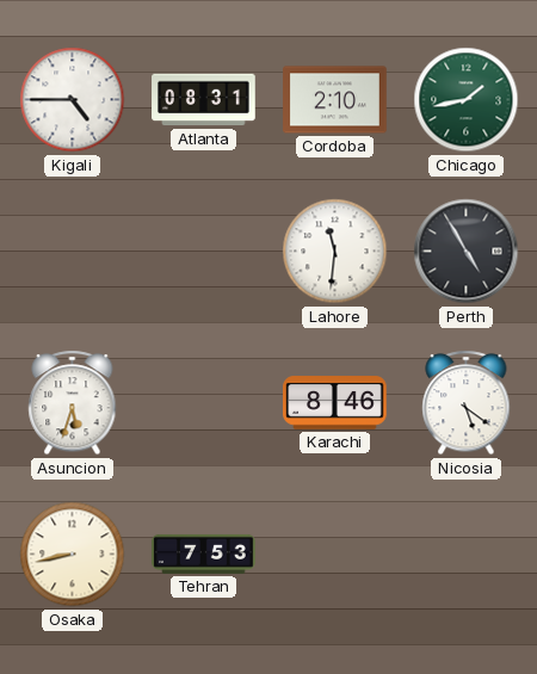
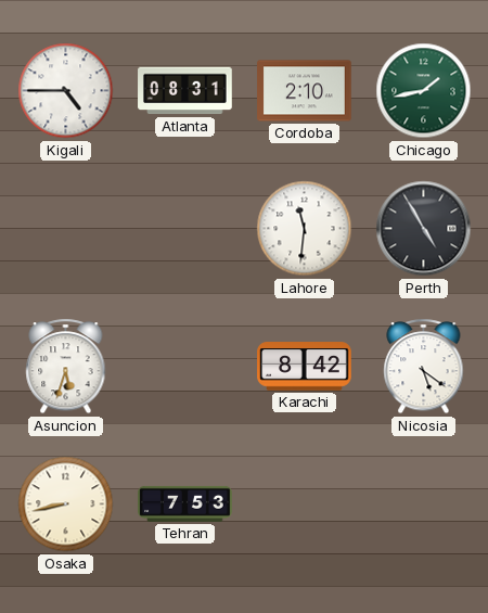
Karachi: 8:46 -> 8:42
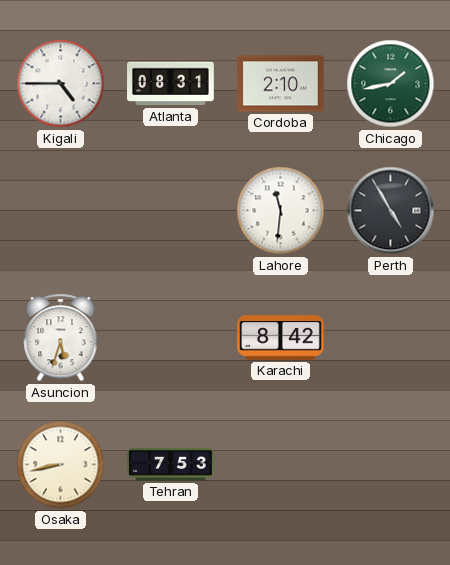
Nicosia: 5:21 -> none
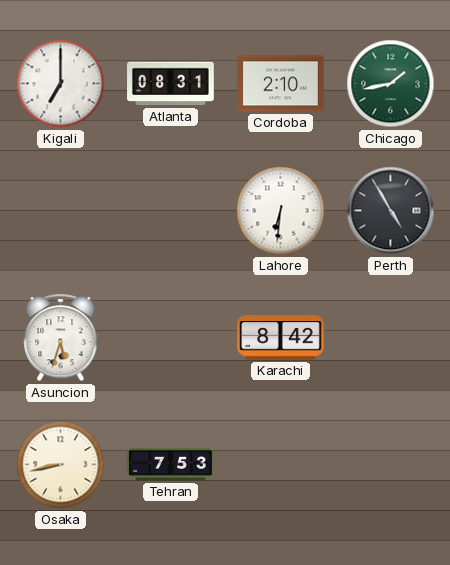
Kigali: 4:45 -> 7:00
Lahore: 11:31 -> 6:31
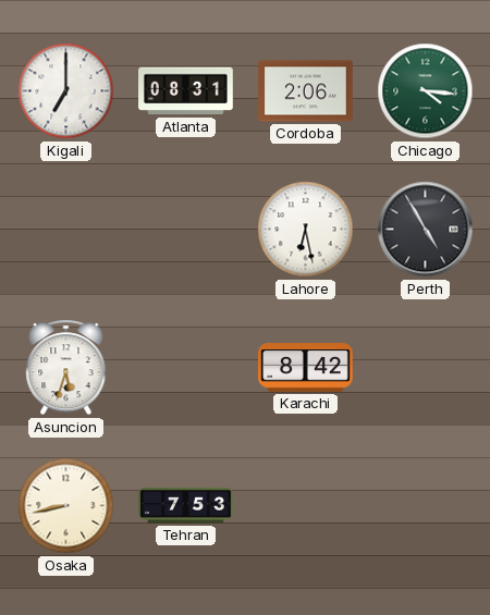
Cordoba: 2:10 -> 2:06
Chicago: 1:43 -> 4:16
Lahore: 6:31 -> 6:28
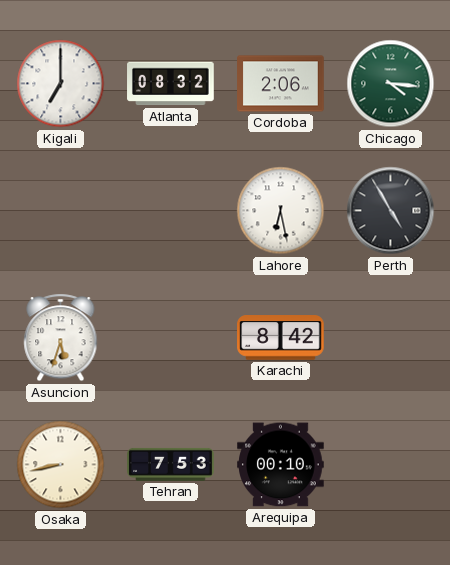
Atlanta: 08:31 -> 08:32
Arequipa: none -> 00:10
